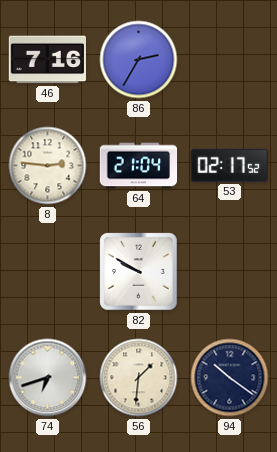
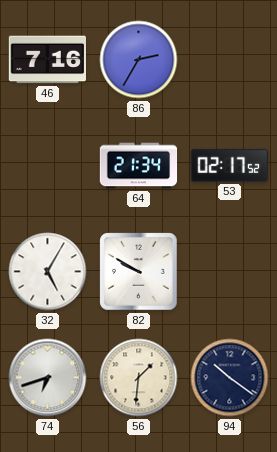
8: 2:46 -> none
64: 21:04 -> 21:34
32: none -> 5:05
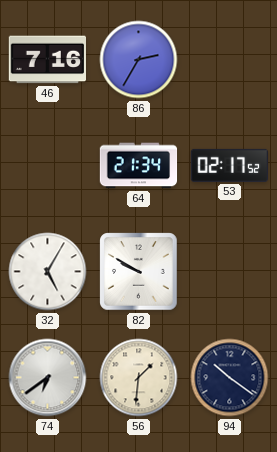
74: 6:42 -> 6:39
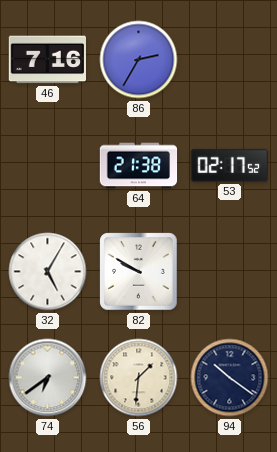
64: 21:34 -> 21:38
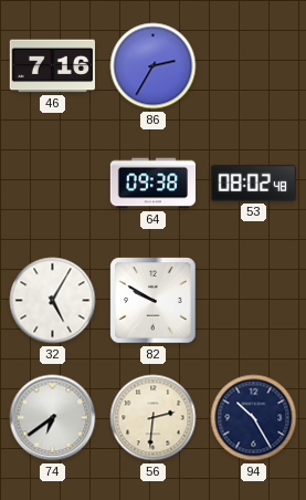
64: 21:38 -> 09:38
53: 02:17 -> 08:02
56: 1:31 -> 2:31
94: 10:21 -> 10:25
